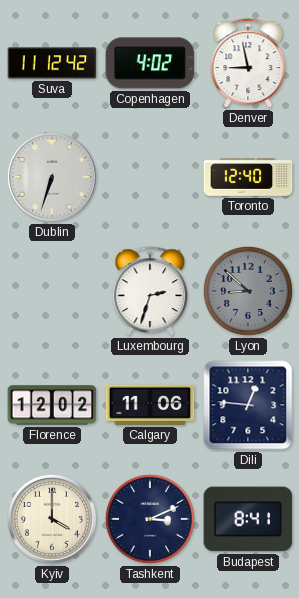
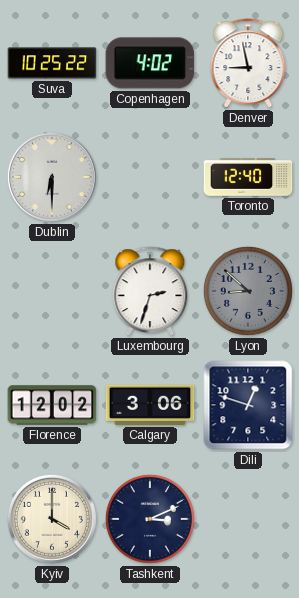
Suva: 11:12 -> 10:25
Dublin: 6:33 -> 6:30
Calgary: 11:06 -> 3:06
Dili: 12:46 -> 12:48
Budapest: 8:41 -> none
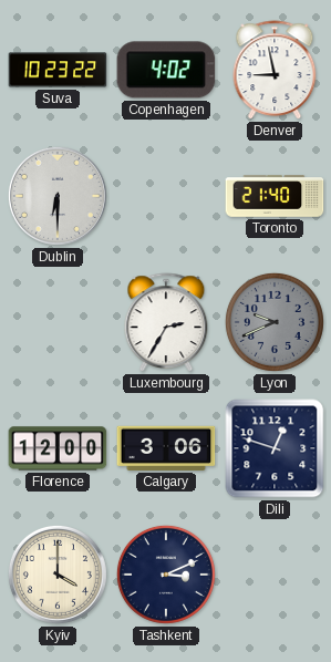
Suva: 10:25 -> 10:23
Toronto: 12:40 -> 21:40
Luxembourg: 2:33 -> 2:35
Lyon: 8:52 -> 9:41
Florence: 12:02 -> 12:00
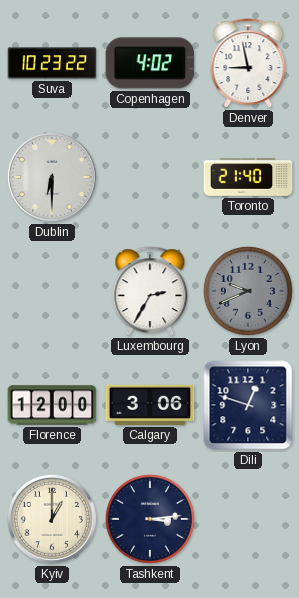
Kyiv: 4:00 -> 1:00
Tashkent: 3:11 -> 3:14
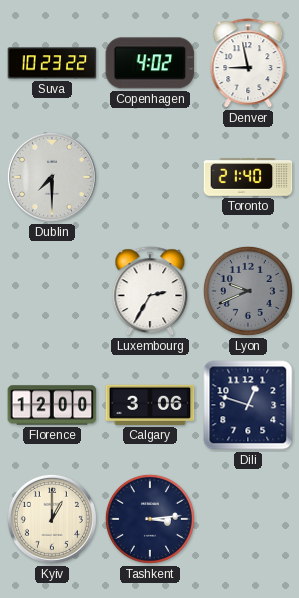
Dublin: 6:30 -> 7:30
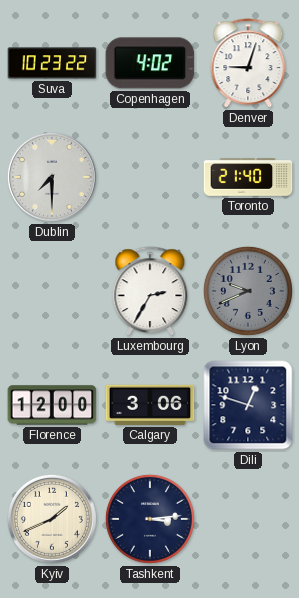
Denver: 8:58 -> 9:03
Kyiv: 1:00 -> 1:41
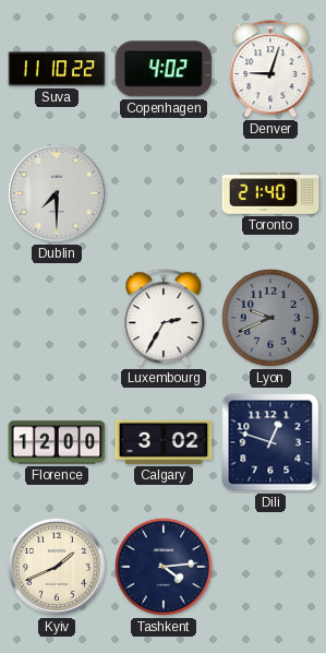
Suva: 10:23 -> 11:10
Calgary: 3:06 -> 3:02
Tashkent: 3:14 -> 4:14
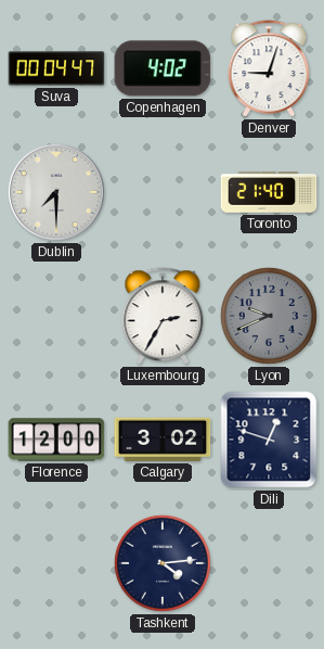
Suva: 11:10 -> 00:04
Kyiv: 1:41 -> none
